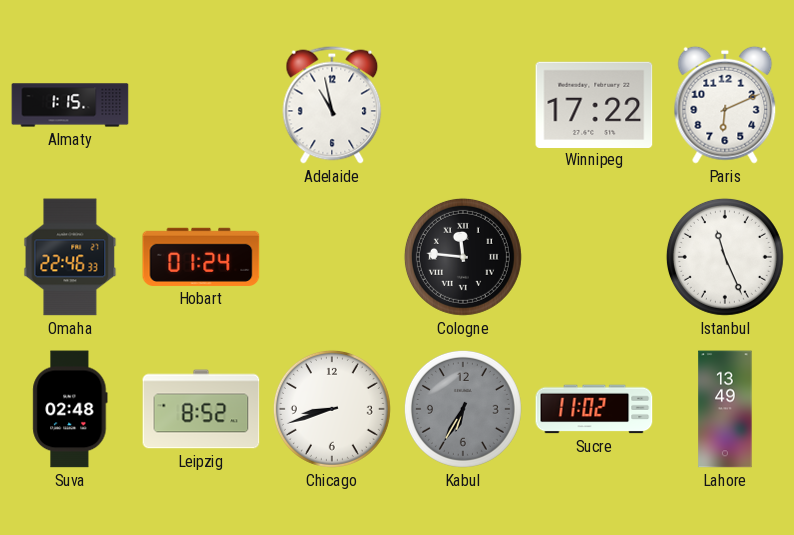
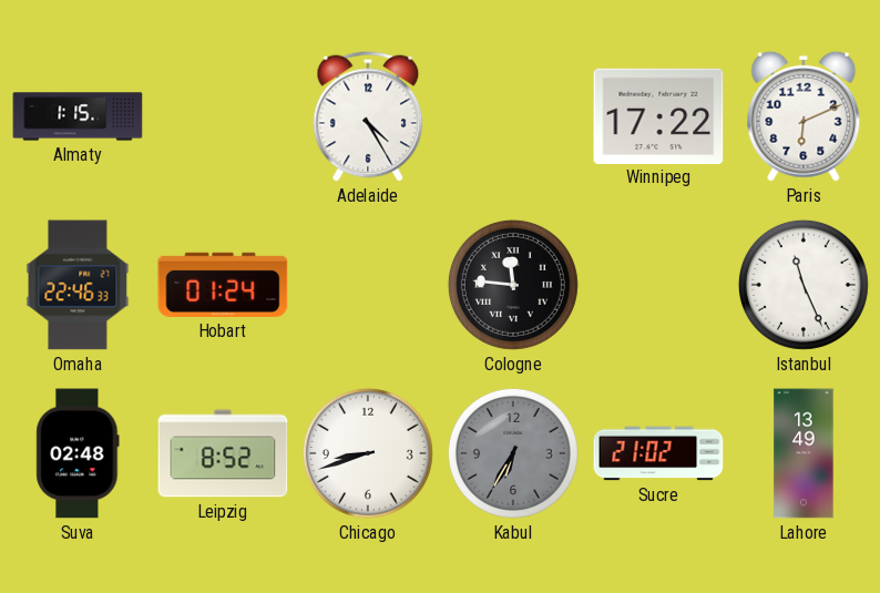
Adelaide: 10:58 -> 4:25
Sucre: 11:02 -> 21:02
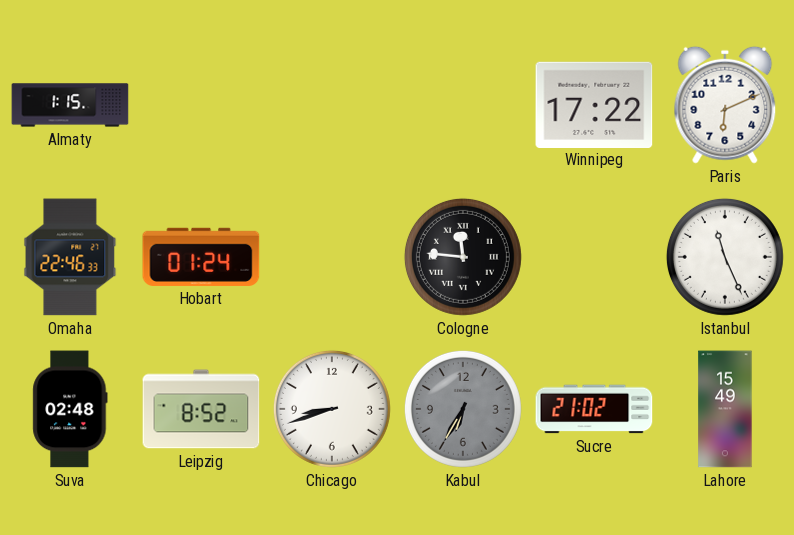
Adelaide: 4:25 -> none
Lahore: 13:49 -> 15:49
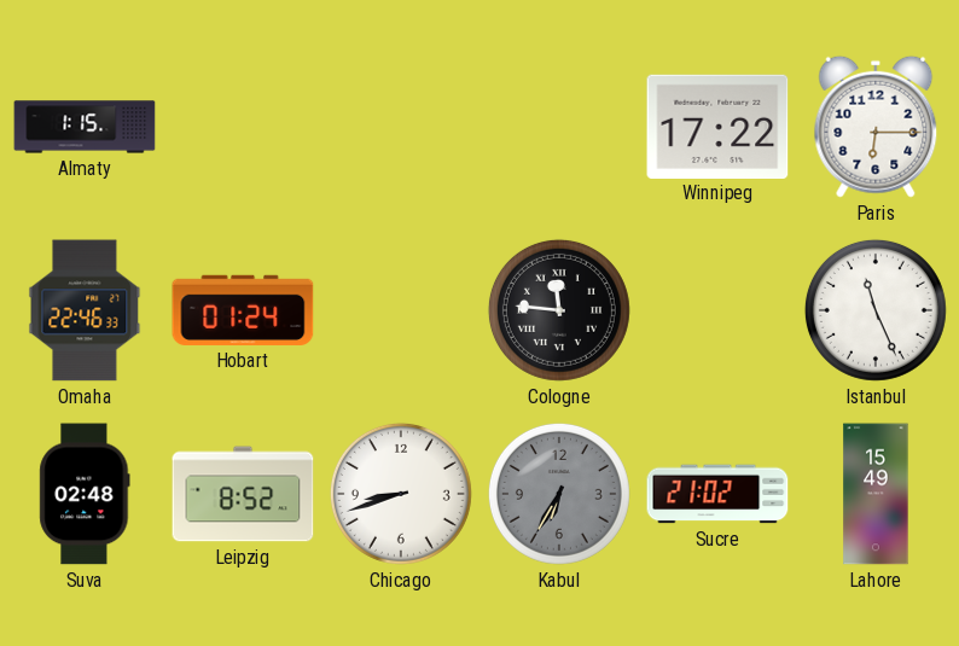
Paris: 6:11 -> 6:15
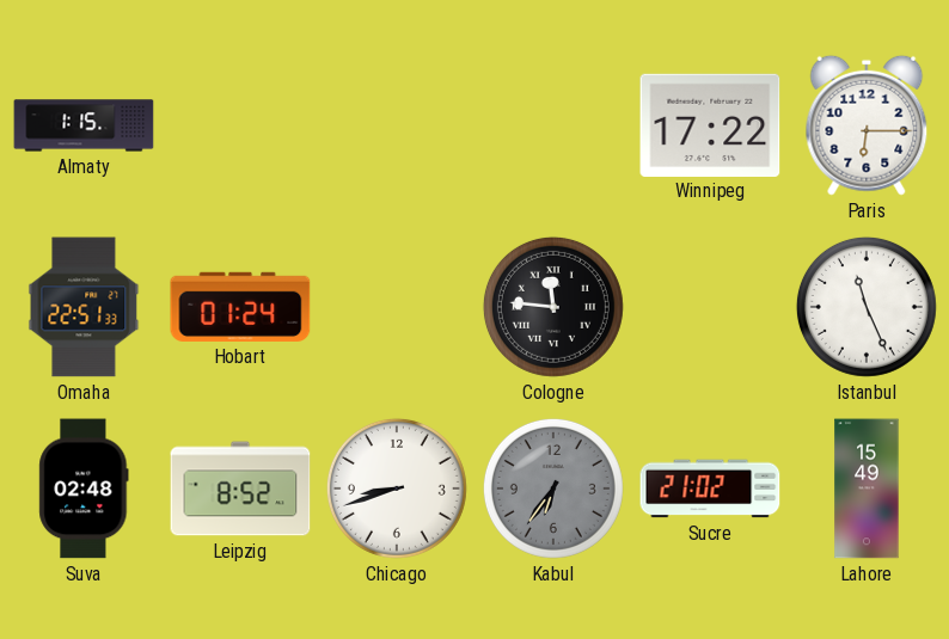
Omaha: 22:46 -> 22:51
Kabul: 6:35 -> 6:36
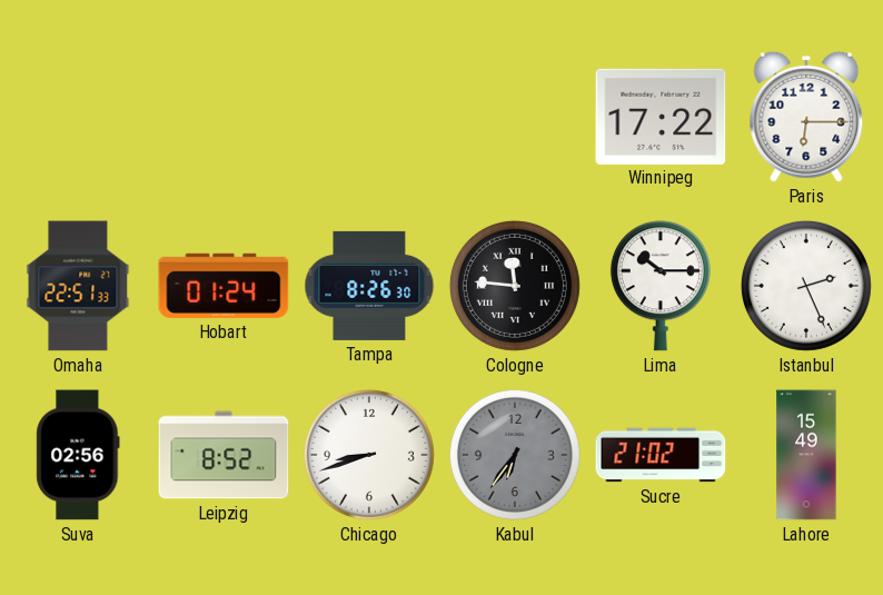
Almaty: 1:15 -> none
Tampa: none -> 8:26
Lima: none -> 10:15
Istanbul: 11:26 -> 2:26
Suva: 02:48 -> 02:56
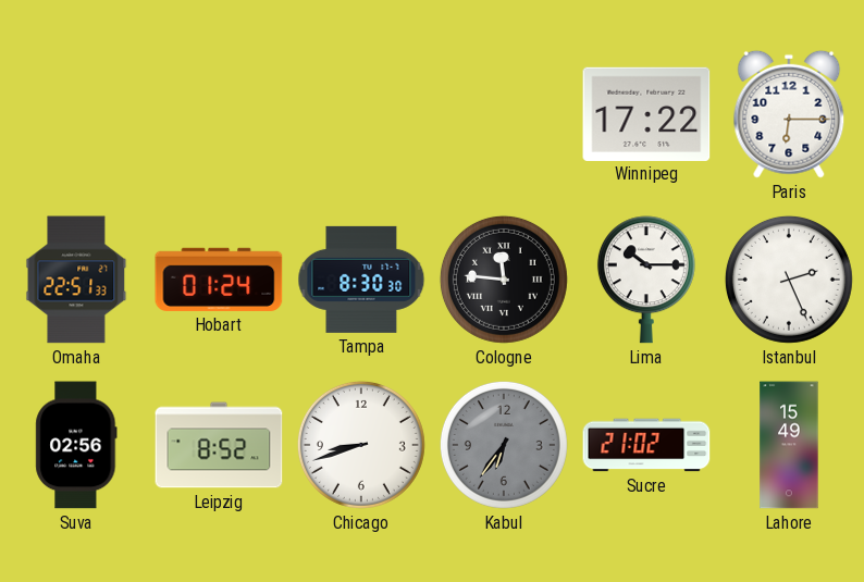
Tampa: 8:26 -> 8:30
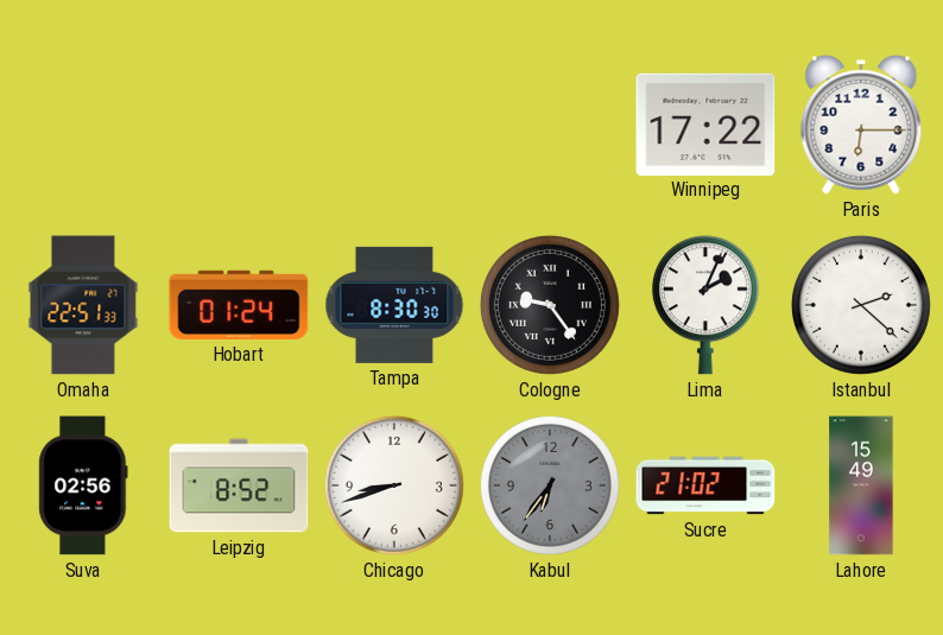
Cologne: 11:46 -> 9:24
Lima: 10:15 -> 2:04
Istanbul: 2:26 -> 2:22
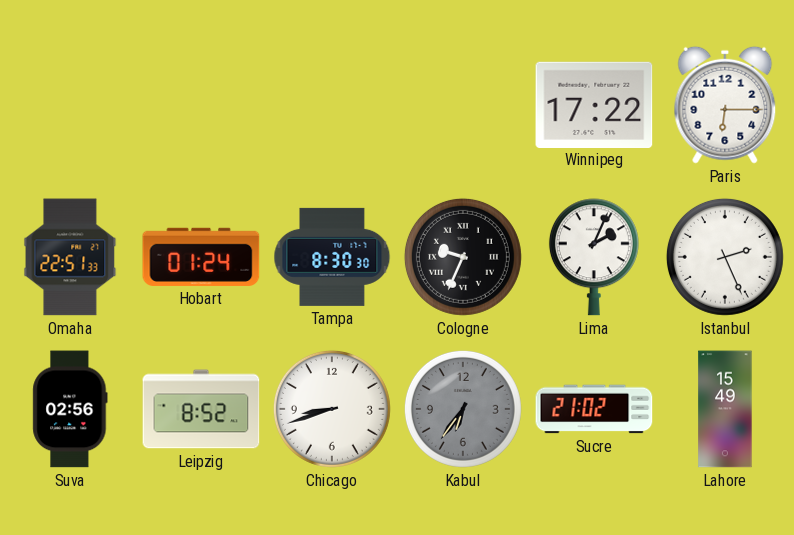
Cologne: 9:24 -> 9:34
Istanbul: 2:22 -> 2:26
